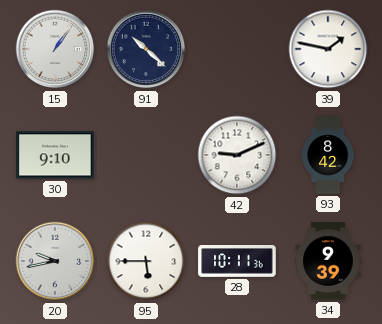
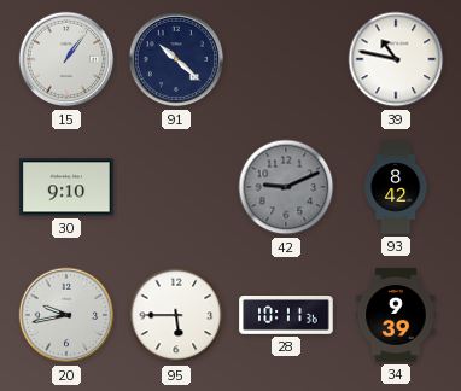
39: 1:47 -> 10:47
42 dial: white -> grey
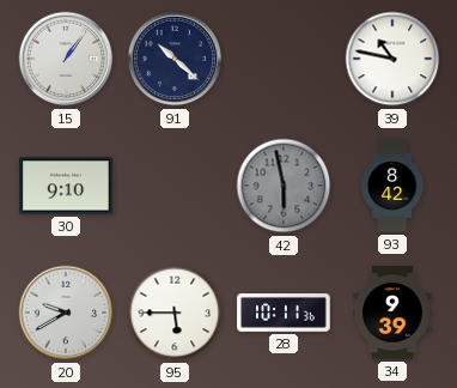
42: 9:11 -> 5:58
20: 9:43 -> 9:40
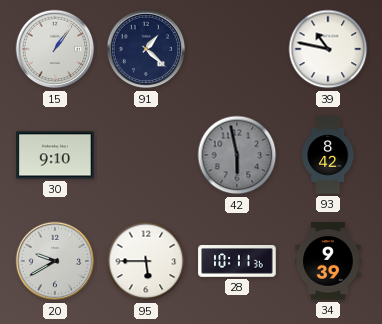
91: 10:22 -> 1:22
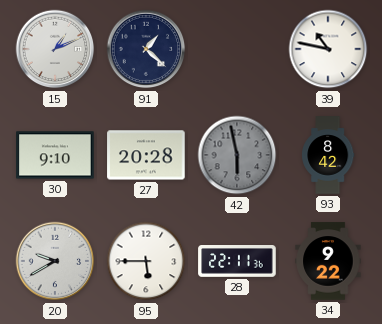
15: 1:06 -> 1:11
27: none -> 20:28
28: 10:11 -> 22:11
34: 9:39 -> 9:22
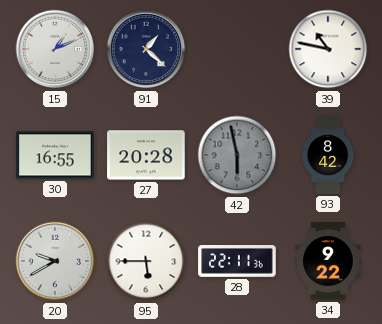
30: 9:10 -> 16:55
